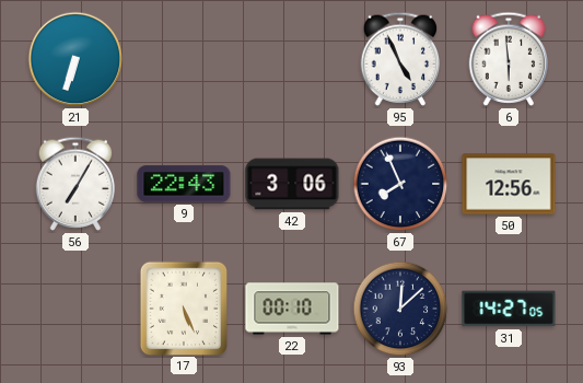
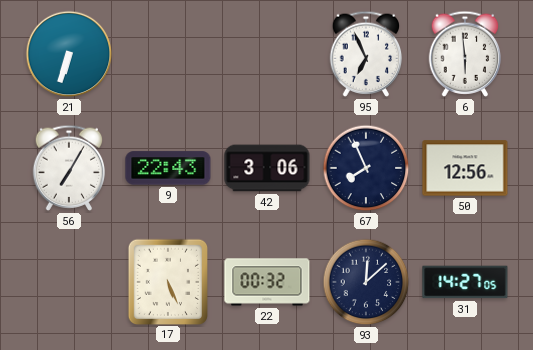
95: 4:56 -> 6:56
22: 00:10 -> 00:32
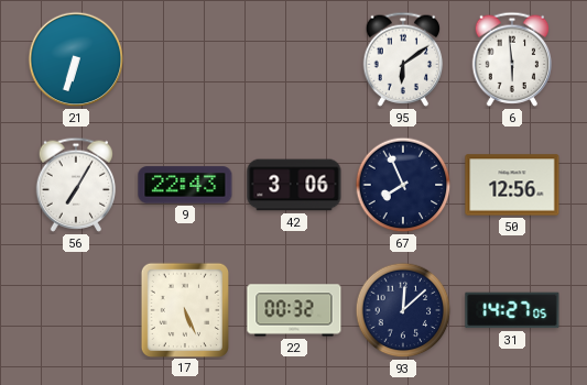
95: 6:56 -> 6:09
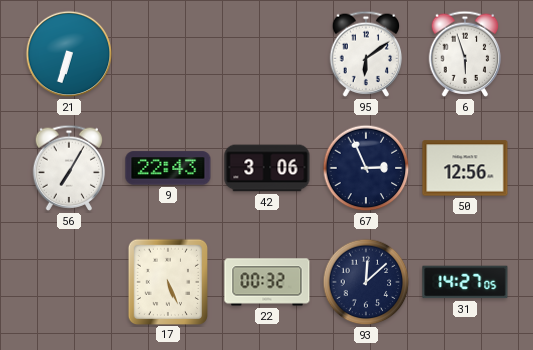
6: 5:59 -> 5:57
67: 7:56 -> 2:56
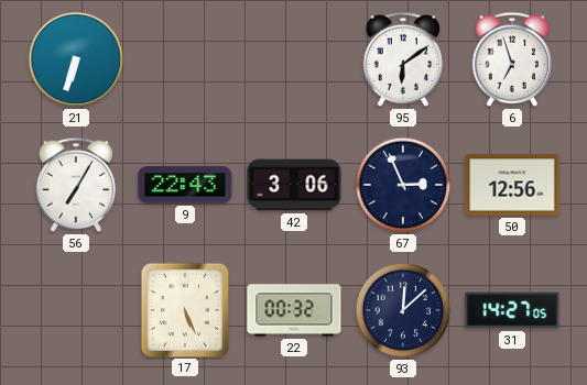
6: 5:57 -> 6:57
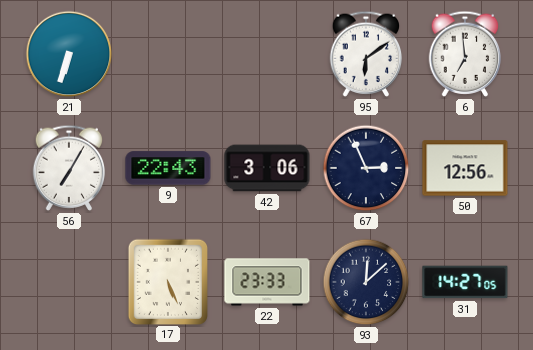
6: 6:57 -> 6:59
22: 00:32 -> 23:33
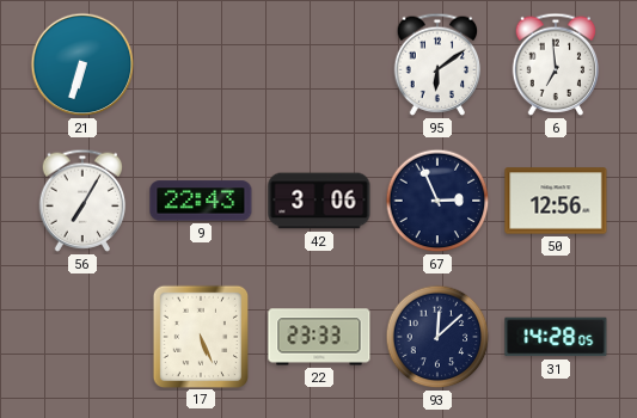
31: 14:27 -> 14:28
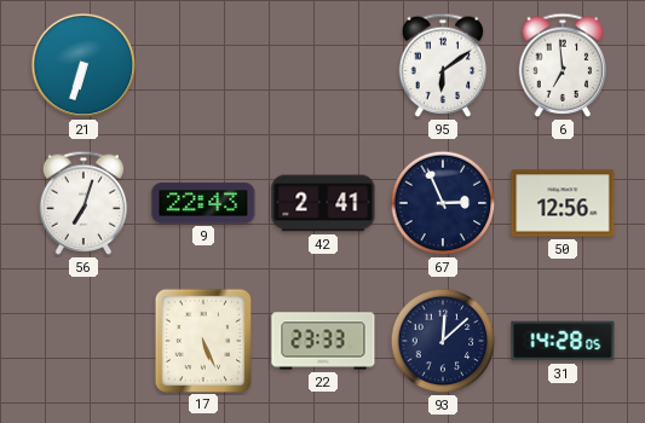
56: 7:05 -> 7:03
42: 3:06 -> 2:41
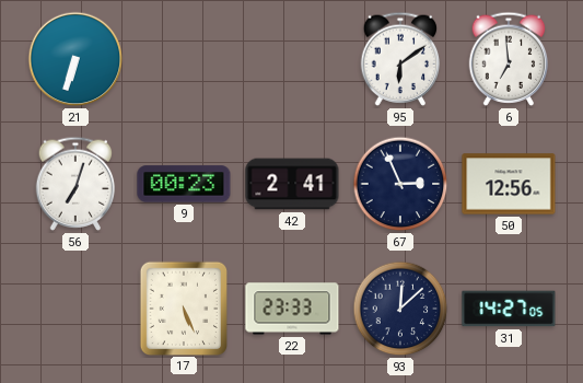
9: 22:43 -> 00:23
31: 14:28 -> 14:27
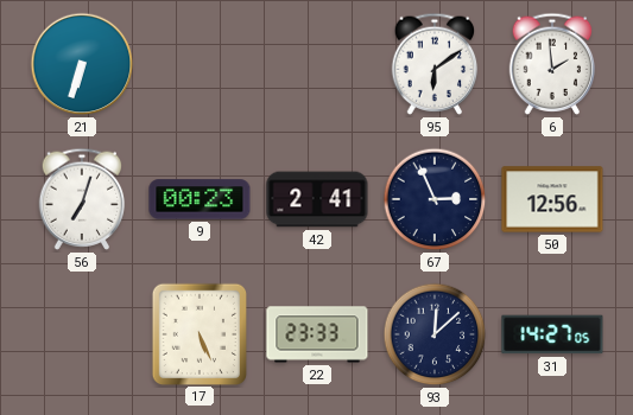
6: 6:59 -> 1:59
